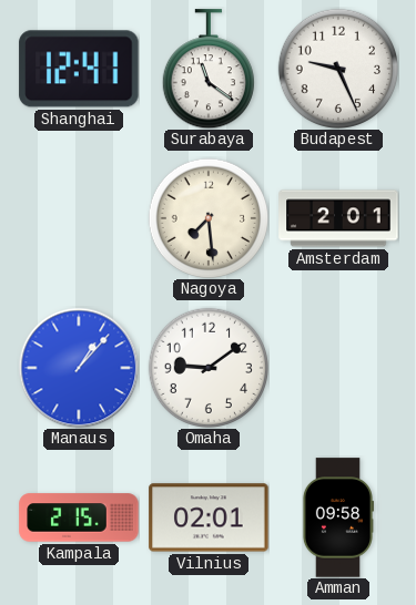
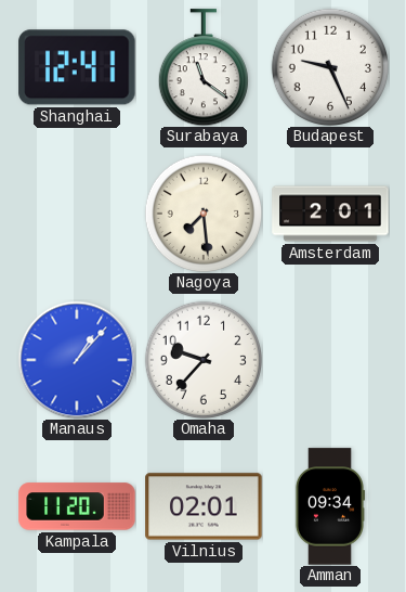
Omaha: 9:09 -> 9:37
Kampala: 2:15 -> 11:20
Amman: 09:58 -> 09:34
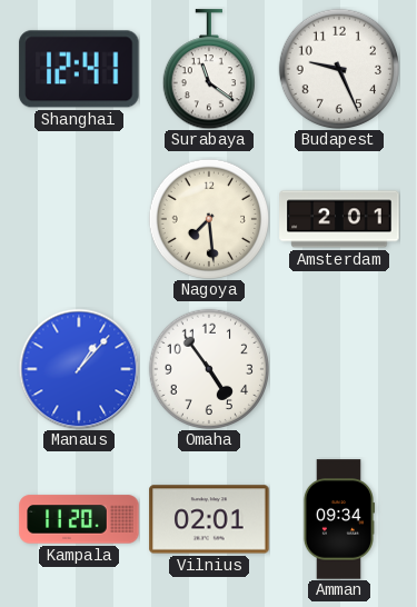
Omaha: 9:37 -> 4:54
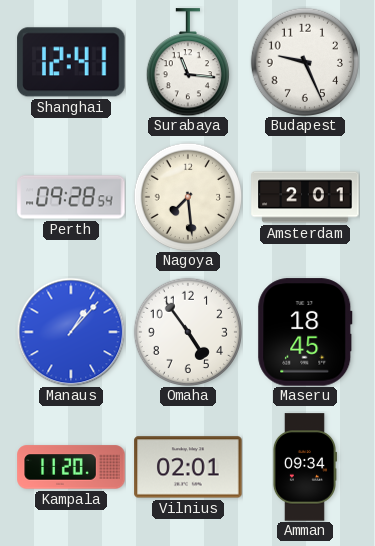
Surabaya: 11:21 -> 11:16
Perth: none -> 09:28
Maseru: none -> 18:45
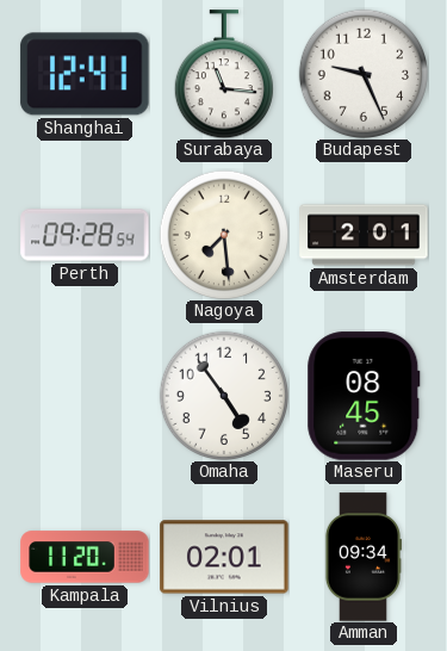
Manaus: 1:07 -> none
Maseru: 18:45 -> 08:45
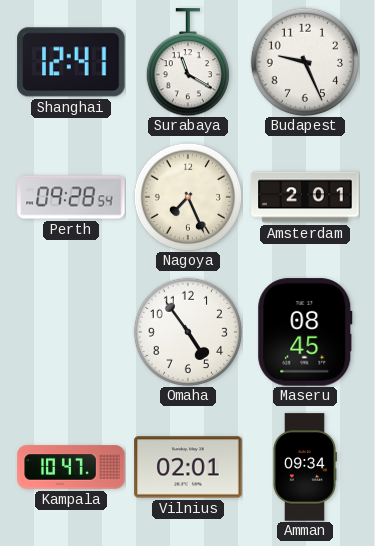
Surabaya: 11:16 -> 11:20
Nagoya: 7:29 -> 7:26
Kampala: 11:20 -> 10:47
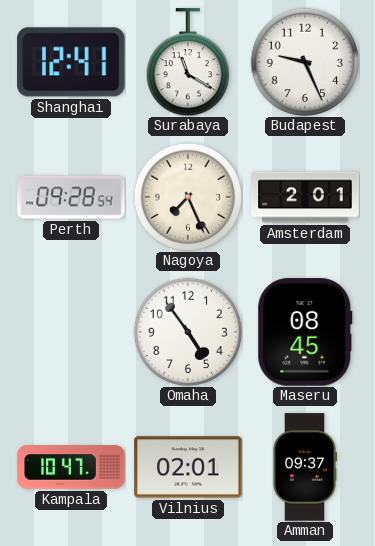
Amman: 09:34 -> 09:37
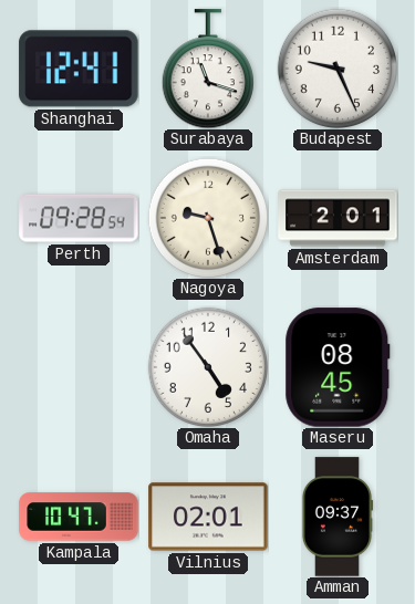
Surabaya: 11:20 -> 11:18
Nagoya: 7:26 -> 9:27
